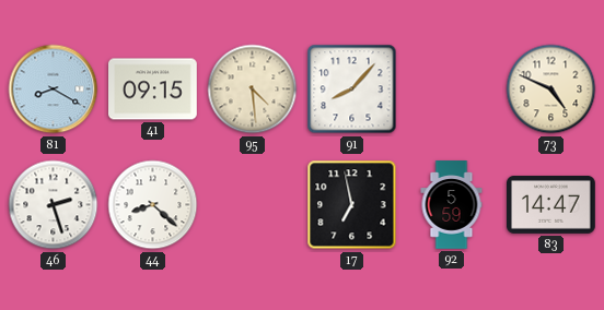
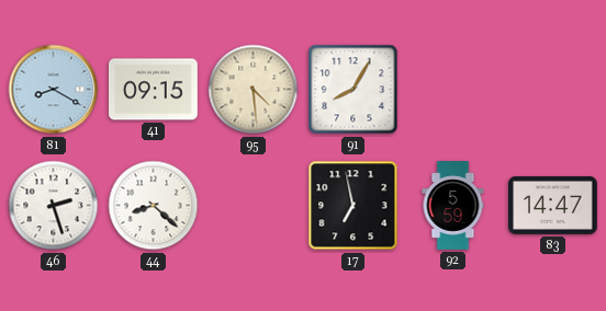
91: 8:07 -> 8:05
73: 4:49 -> none
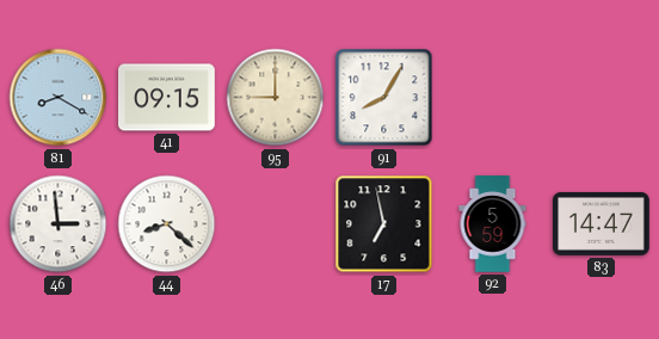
95: 4:29 -> 9:00
46: 2:27 -> 2:59
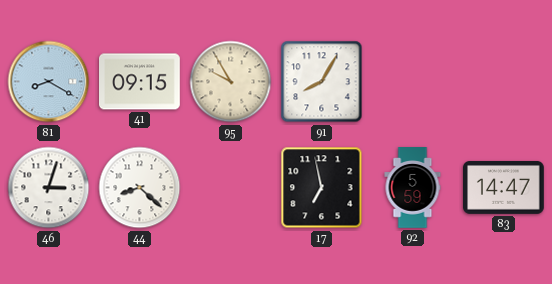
95: 9:00 -> 9:55
46: 2:59 -> 3:03
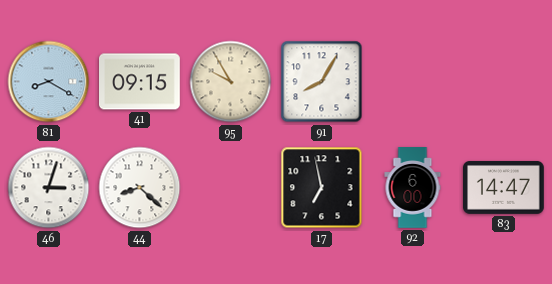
92: 5:59 -> 6:00
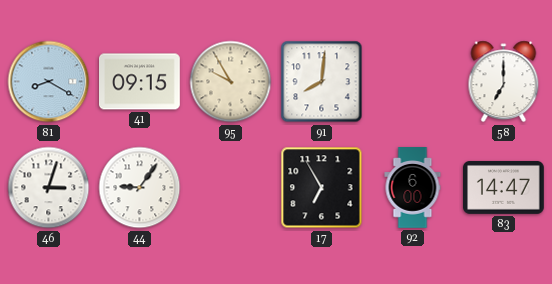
91: 8:05 -> 8:01
58: none -> 7:00
44: 8:22 -> 9:06
17: 6:58 -> 6:55
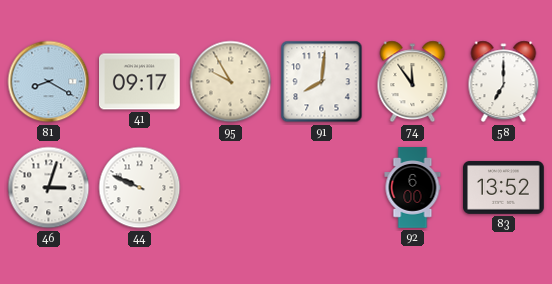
41: 09:15 -> 09:17
74: none -> 11:54
44: 9:06 -> 9:49
17: 6:55 -> none
83: 14:47 -> 13:52
